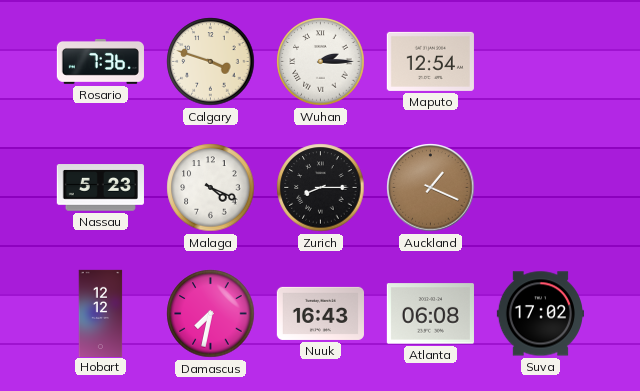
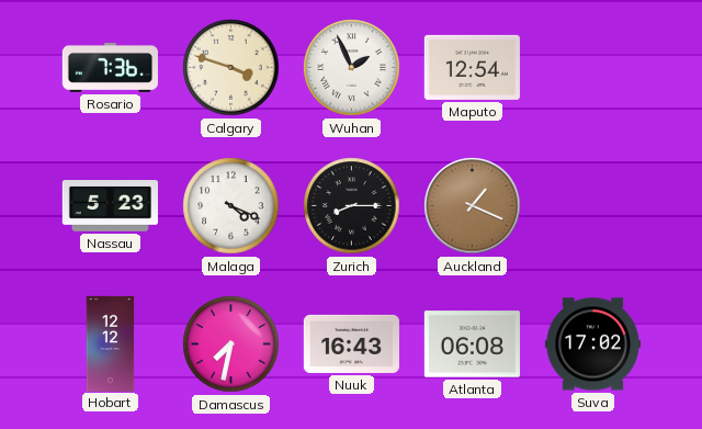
Wuhan: 2:15 -> 1:56
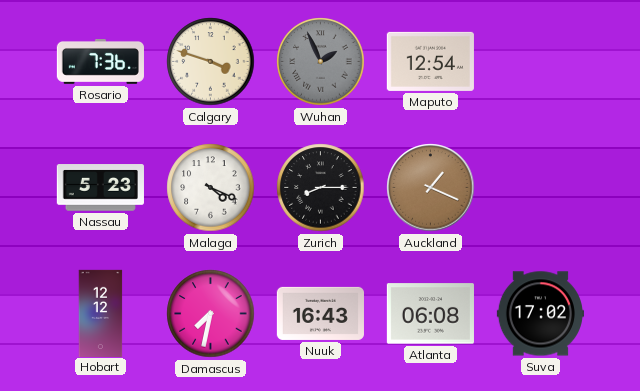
Wuhan dial: white -> grey
